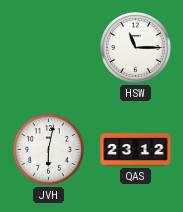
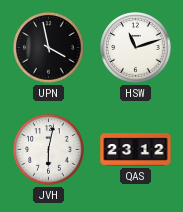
UPN: none -> 3:58
HSW: 11:15 -> 11:12
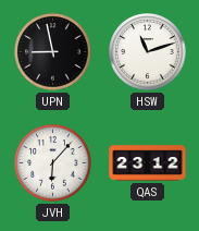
UPN: 3:58 -> 8:58
JVH: 6:02 -> 6:07
